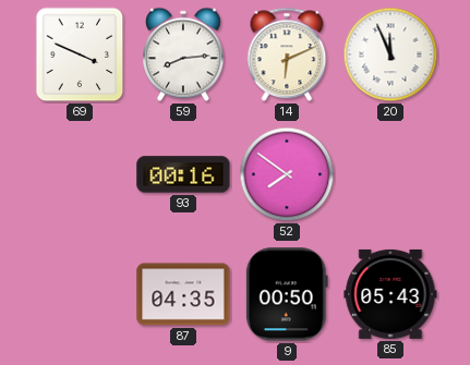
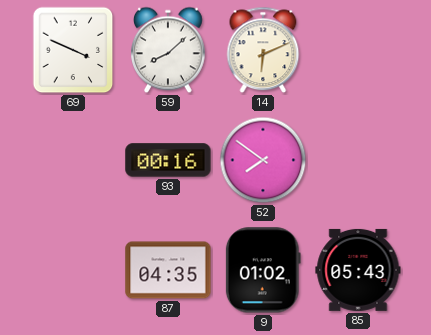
59: 8:14 -> 8:08
20: 11:56 -> none
9: 00:50 -> 01:02
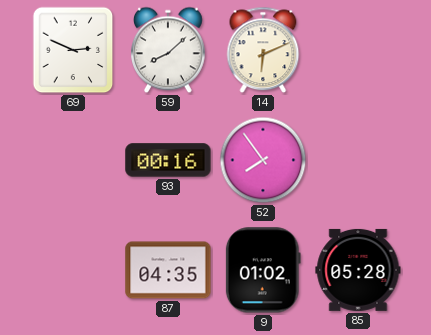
69: 3:49 -> 2:49
52: 7:51 -> 7:54
85: 05:43 -> 05:28
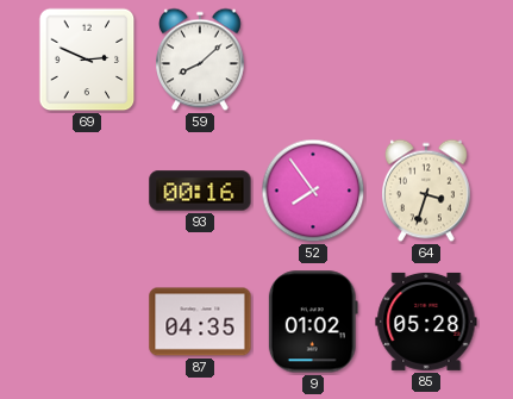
14: 6:11 -> none
64: none -> 3:33
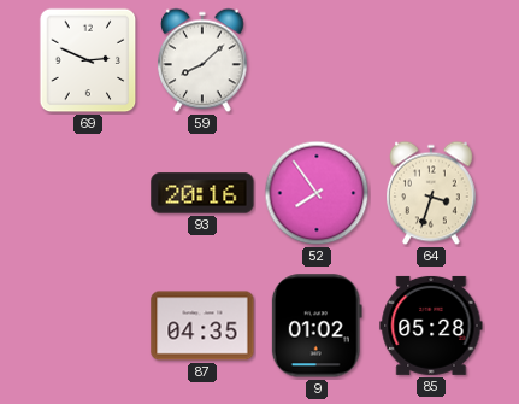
93: 00:16 -> 20:16
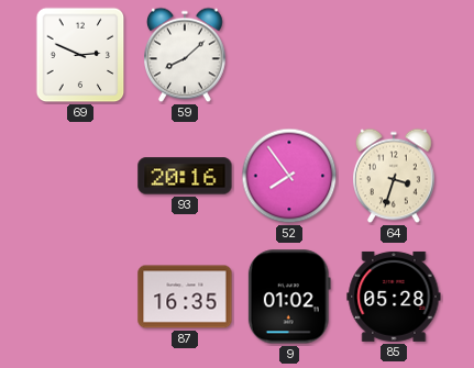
87: 04:35 -> 16:35
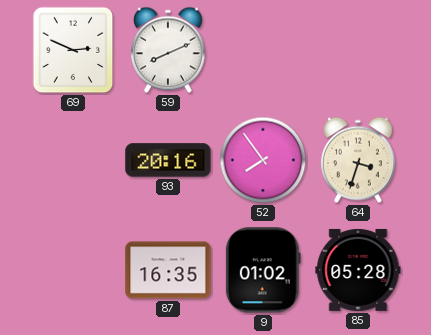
59: 8:08 -> 8:11
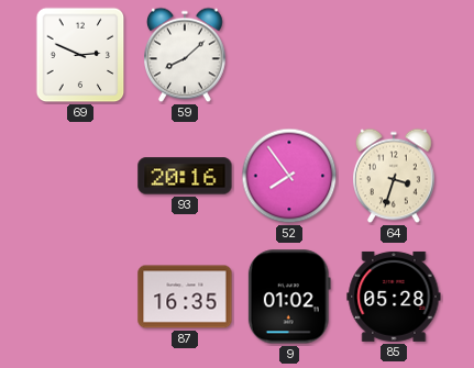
59: 8:11 -> 8:08
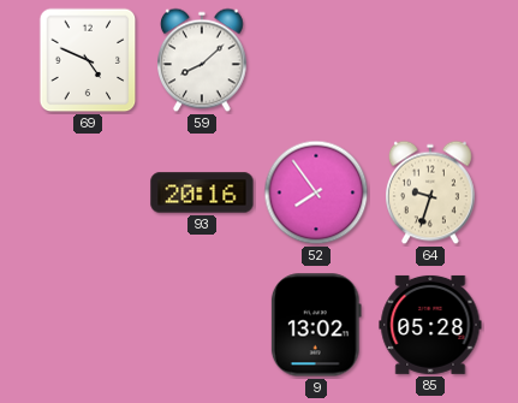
69: 2:49 -> 4:49
64: 3:33 -> 9:33
87: 16:35 -> none
9: 01:02 -> 13:02
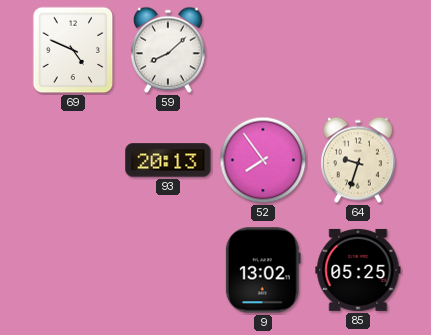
93: 20:16 -> 20:13
85: 05:28 -> 05:25
